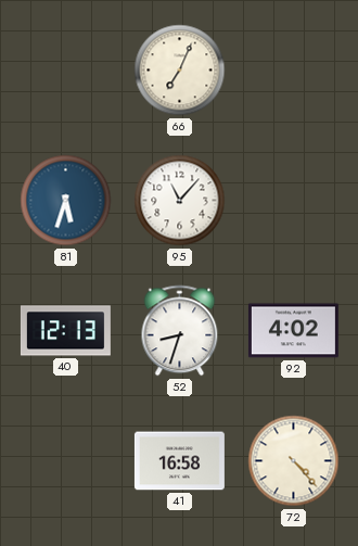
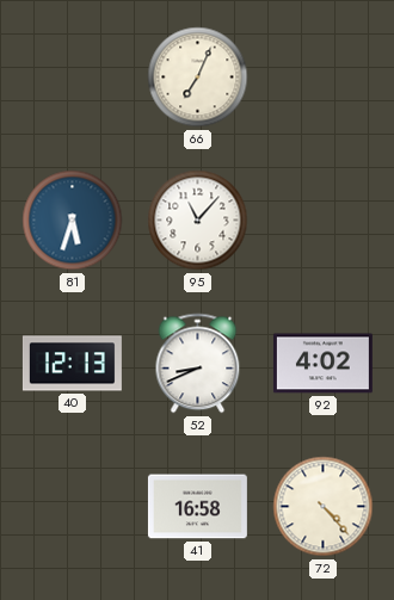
52: 8:33 -> 8:41
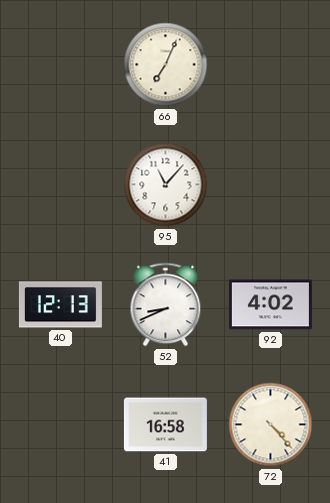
81: 5:33 -> none
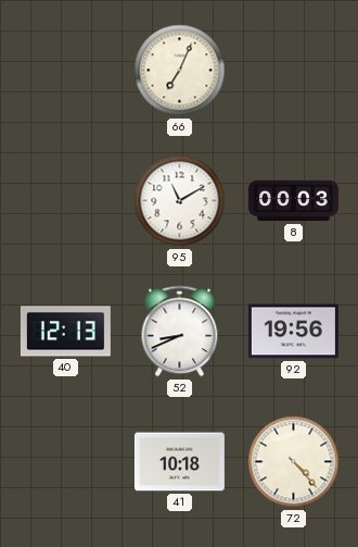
95: 11:07 -> 11:10
8: none -> 00:03
92: 4:02 -> 19:56
41: 16:58 -> 10:18
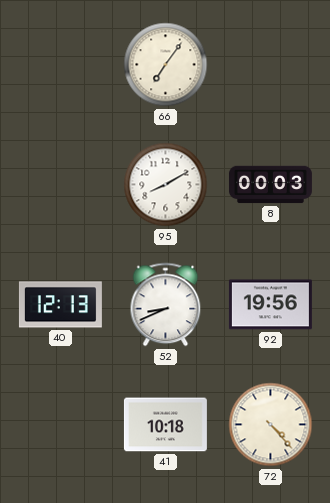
66: 7:04 -> 7:06
95: 11:10 -> 8:10
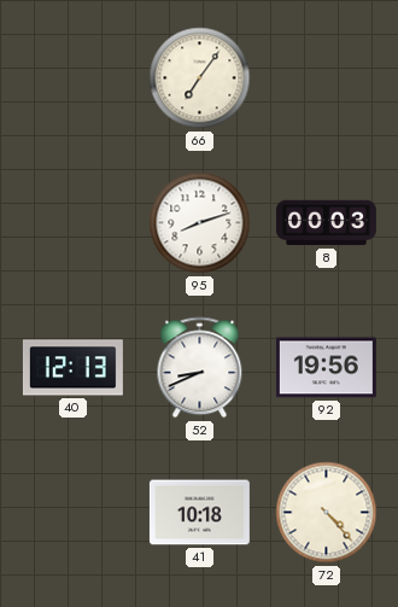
95: 8:10 -> 8:12
